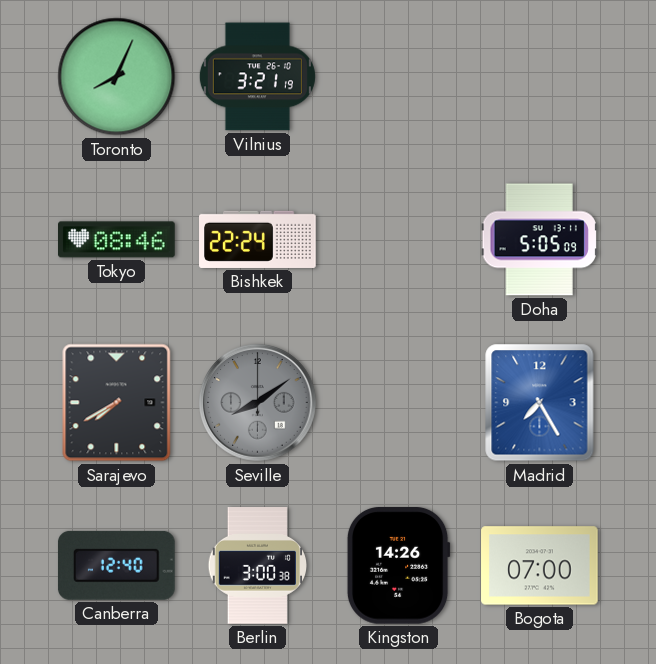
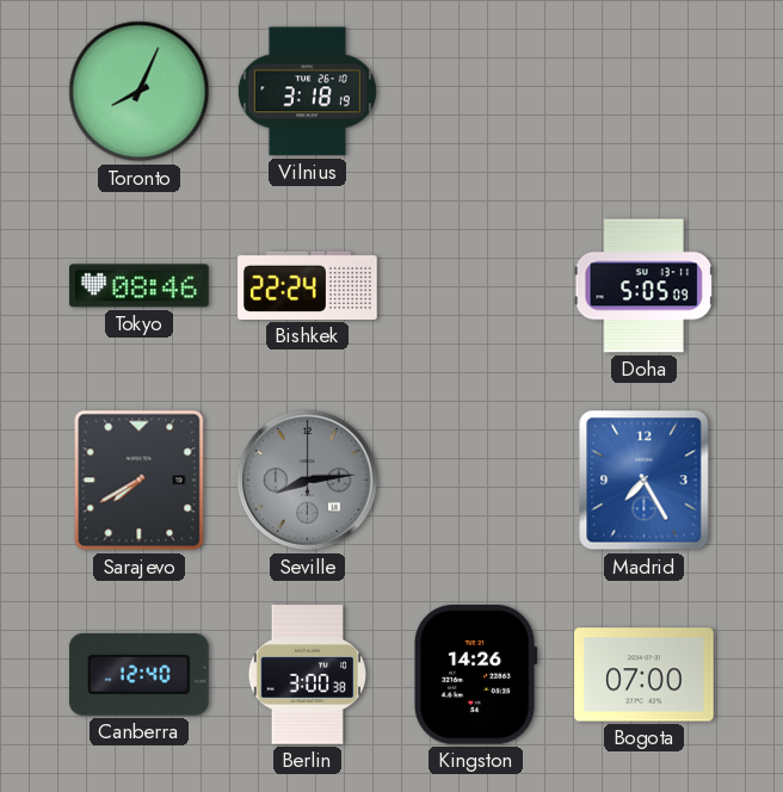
Vilnius: 3:21 -> 3:18
Seville: 8:09 -> 8:14
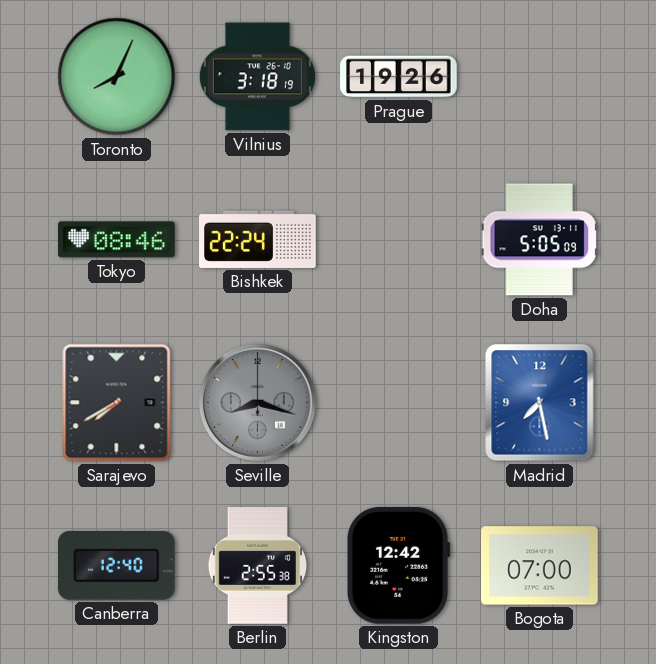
Prague: none -> 19:26
Seville: 8:14 -> 8:18
Madrid: 7:25 -> 7:28
Berlin: 3:00 -> 2:55
Kingston: 14:26 -> 12:42
